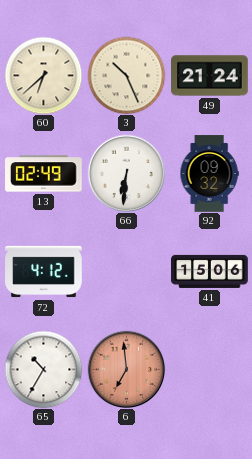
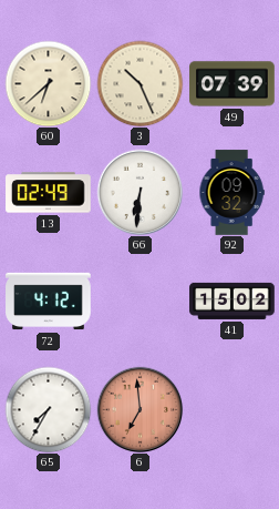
49: 21:24 -> 07:39
41: 15:06 -> 15:02
65: 10:35 -> 7:35
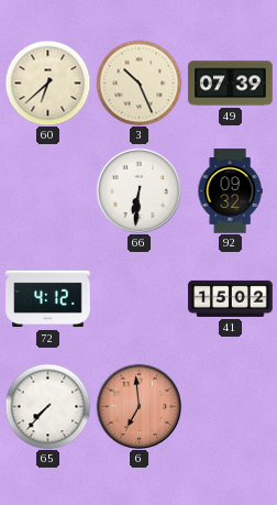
13: 02:49 -> none
65: 7:35 -> 7:37
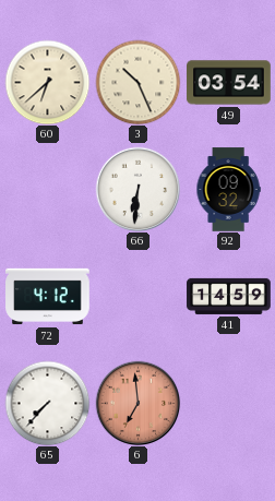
49: 07:39 -> 03:54
41: 15:02 -> 14:59
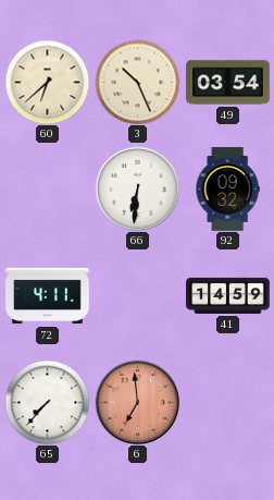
72: 4:12 -> 4:11
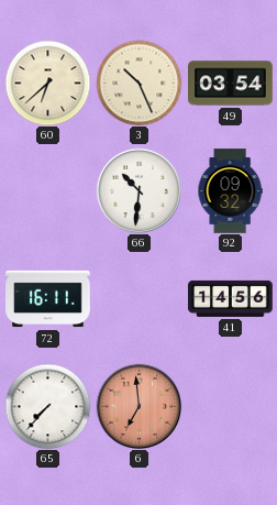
66: 6:31 -> 10:31
72: 4:11 -> 16:11
41: 14:59 -> 14:56
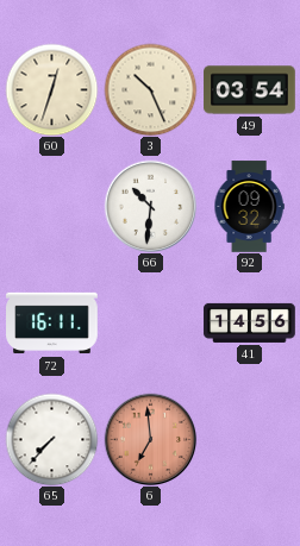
60: 6:38 -> 12:33
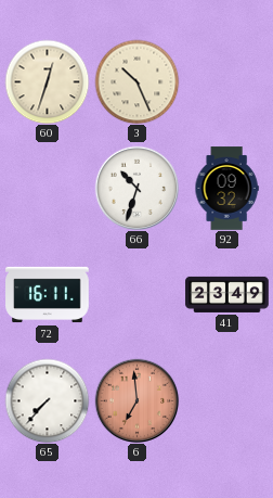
49: 03:54 -> none
66: 10:31 -> 10:33
41: 14:56 -> 23:49
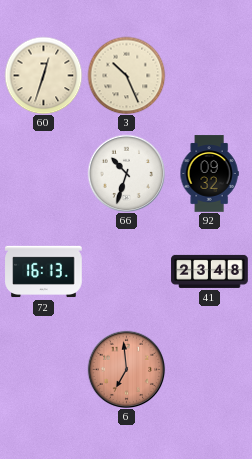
72: 16:11 -> 16:13
41: 23:49 -> 23:48
65: 7:37 -> none
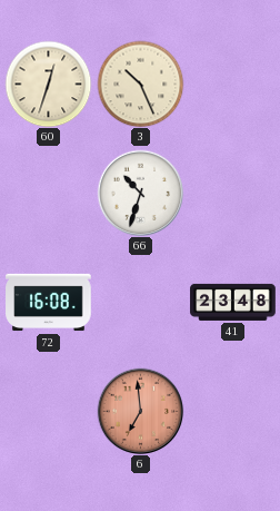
92: 09:32 -> none
72: 16:13 -> 16:08
